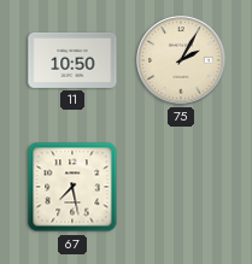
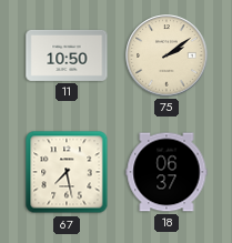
75: 2:05 -> 2:09
18: none -> 06:37
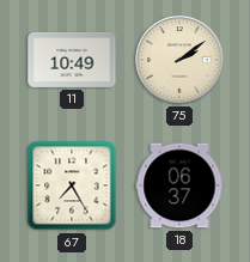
11: 10:50 -> 10:49
67: 7:28 -> 7:25
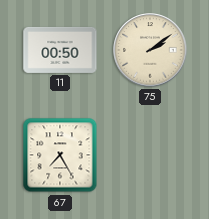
11: 10:49 -> 00:50
18: 06:37 -> none
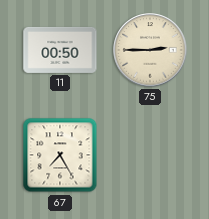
75: 2:09 -> 2:45
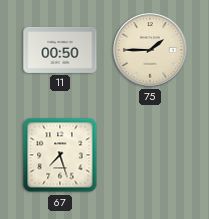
75: 2:45 -> 1:45
67: 7:25 -> 7:27
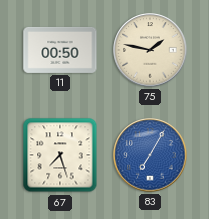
75: 1:45 -> 1:47
83: none -> 7:05
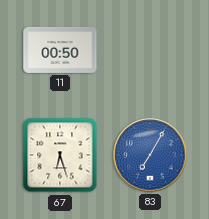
75: 1:47 -> none
67: 7:27 -> 6:27
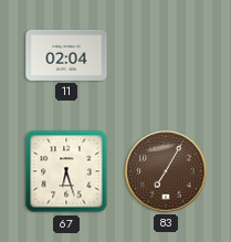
11: 00:50 -> 02:04
83 dial: blue -> brown
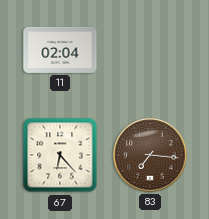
67: 6:27 -> 6:23
83: 7:05 -> 7:16
